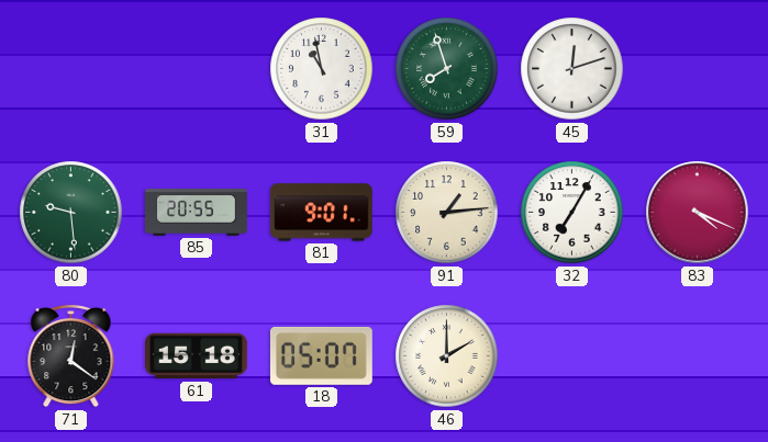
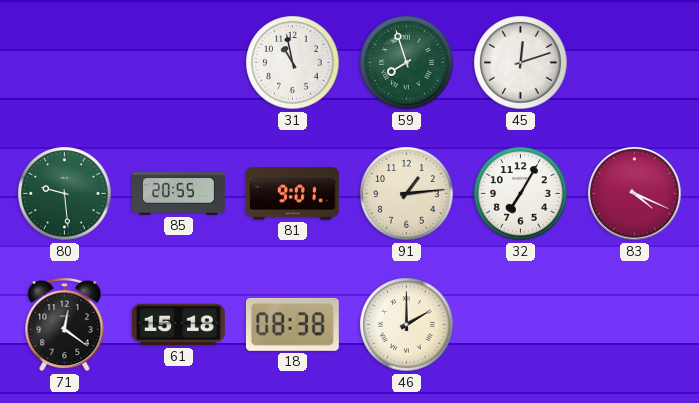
18: 05:07 -> 08:38
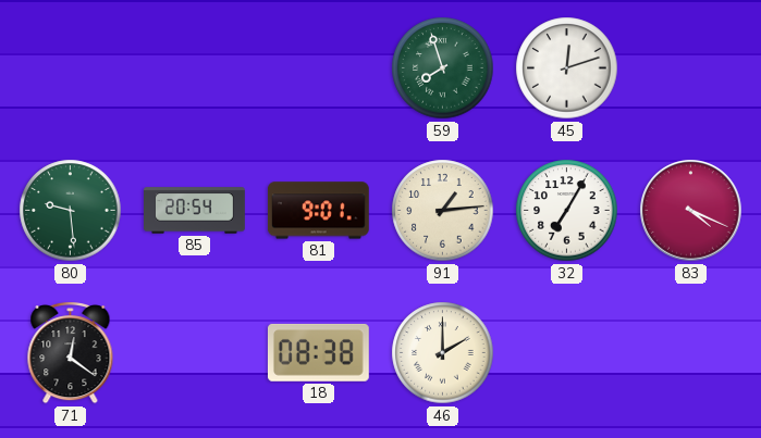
31: 10:58 -> none
85: 20:55 -> 20:54
61: 15:18 -> none
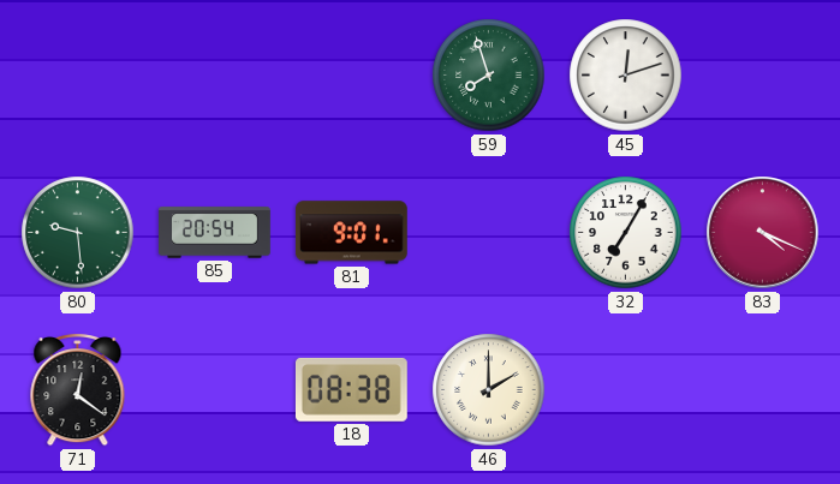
91: 1:14 -> none
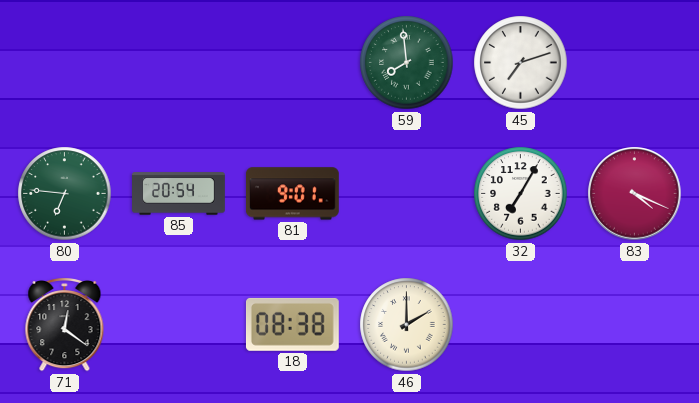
59: 7:57 -> 7:59
45: 12:12 -> 7:12
80: 9:29 -> 6:46
